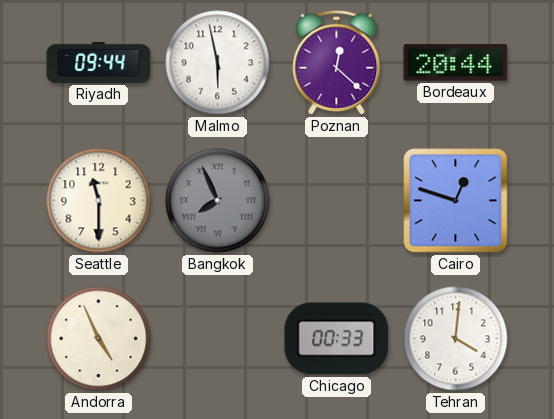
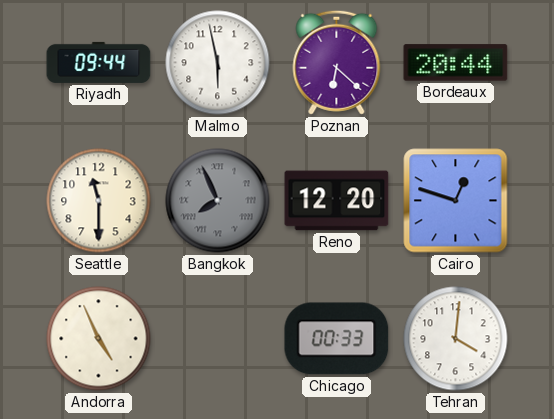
Poznan: 12:22 -> 6:22
Reno: none -> 12:20
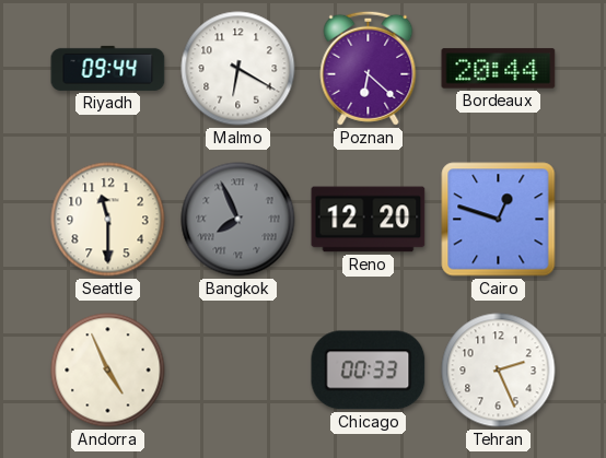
Malmo: 5:58 -> 6:20
Tehran: 4:01 -> 2:26
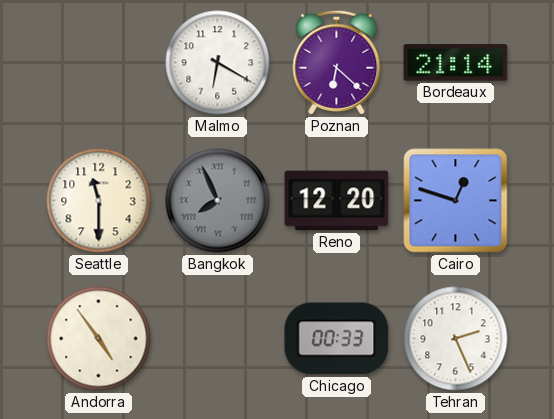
Riyadh: 09:44 -> none
Bordeaux: 20:44 -> 21:14
Andorra: 4:56 -> 4:54
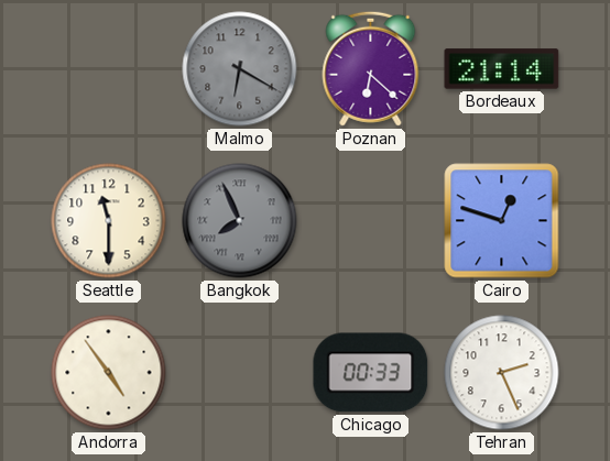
Malmo dial: white -> grey
Reno: 12:20 -> none
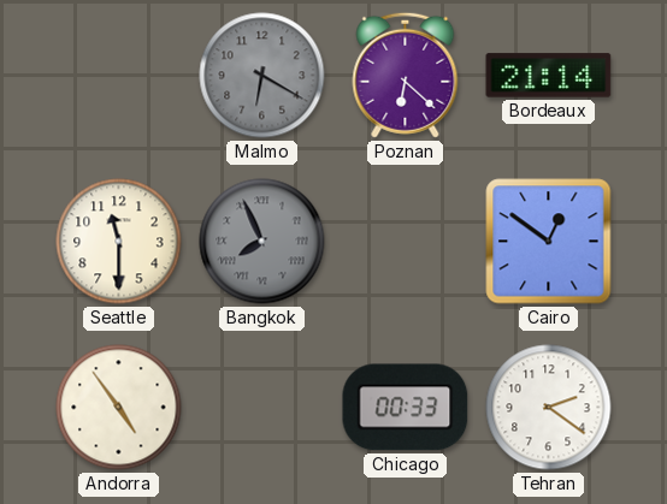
Cairo: 12:48 -> 12:51
Tehran: 2:26 -> 2:21
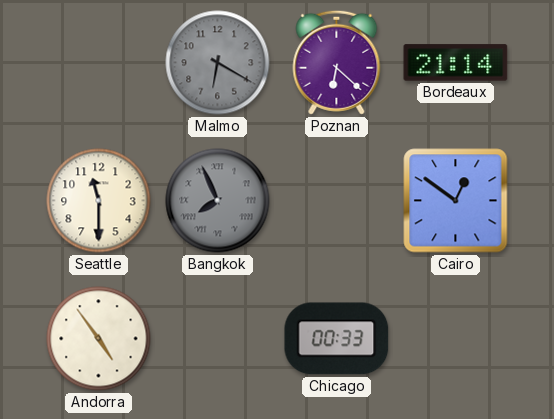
Tehran: 2:21 -> none
